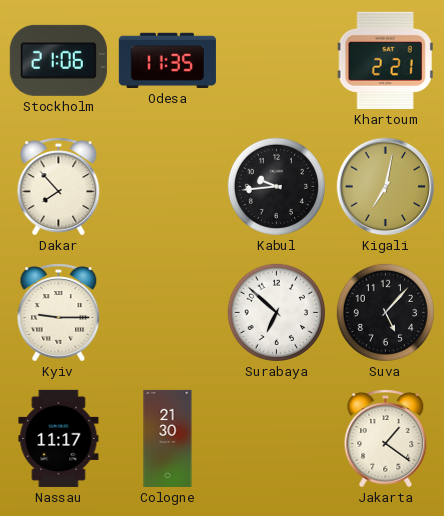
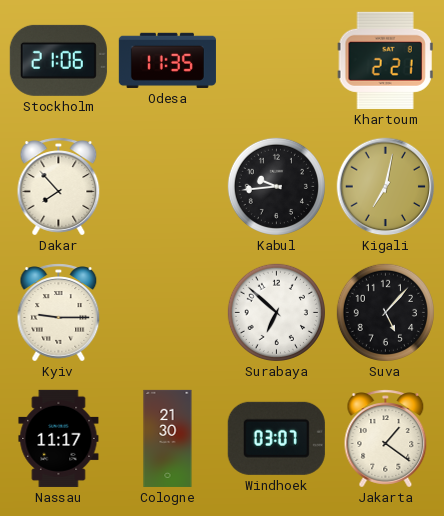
Windhoek: none -> 03:07
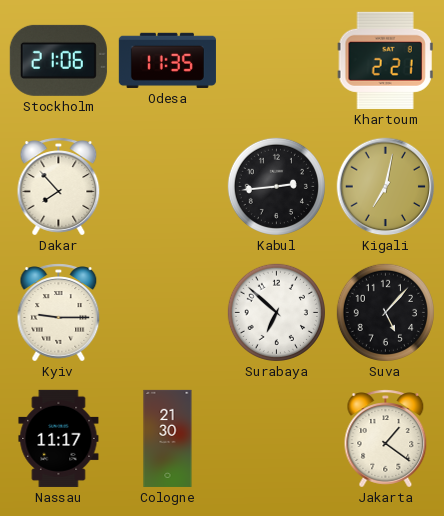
Kabul: 9:44 -> 2:44
Windhoek: 03:07 -> none
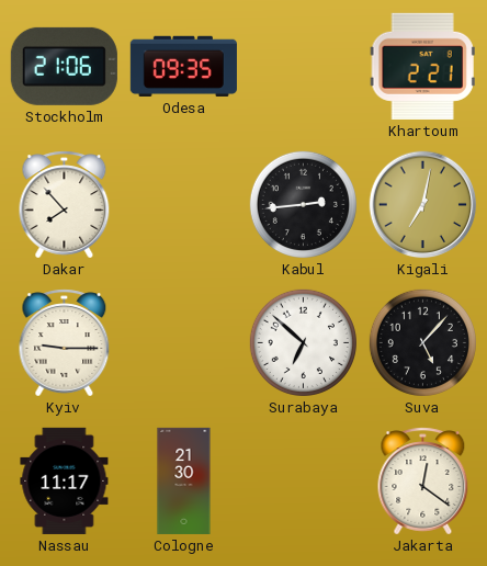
Odesa: 11:35 -> 09:35
Jakarta: 1:21 -> 12:21
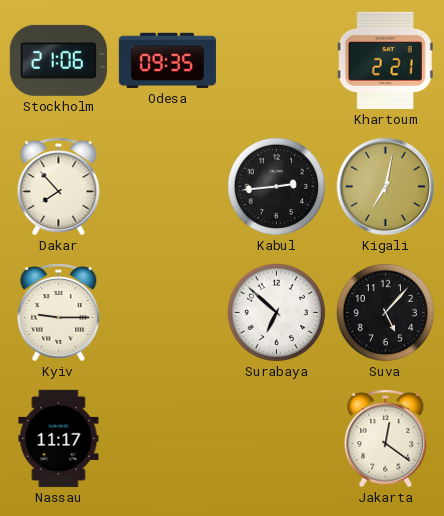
Cologne: 21:30 -> none
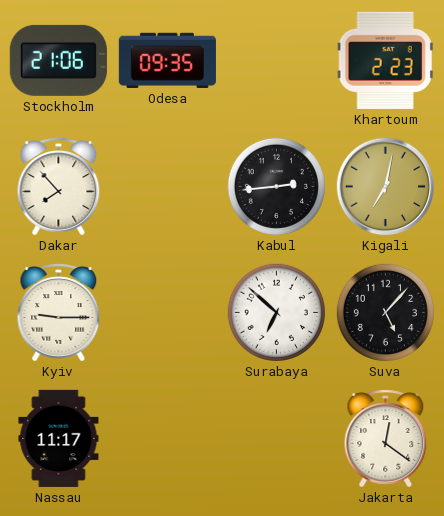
Khartoum: 2:21 -> 2:23
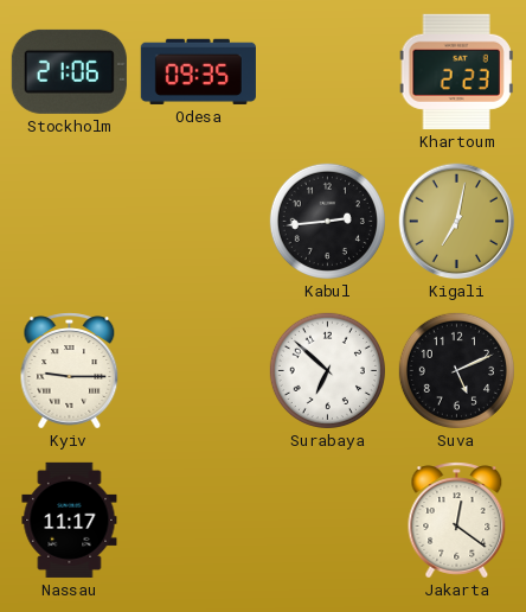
Dakar: 7:53 -> none
Suva: 5:07 -> 5:11
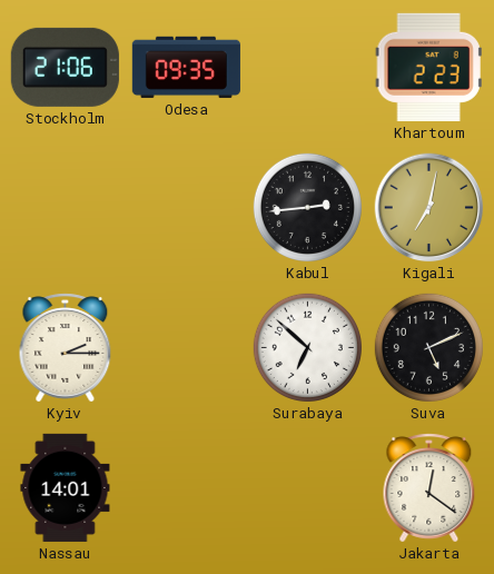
Kyiv: 9:15 -> 2:15
Nassau: 11:17 -> 14:01
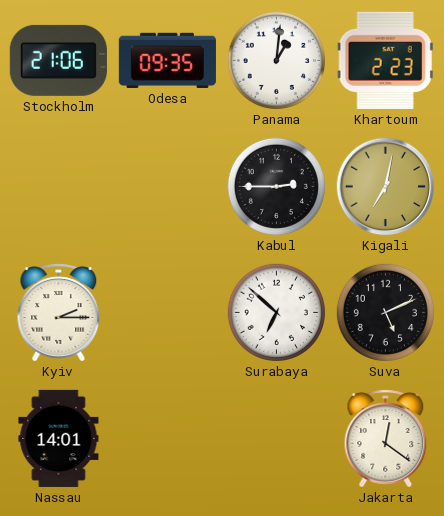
Panama: none -> 1:01
Kabul: 2:44 -> 2:45
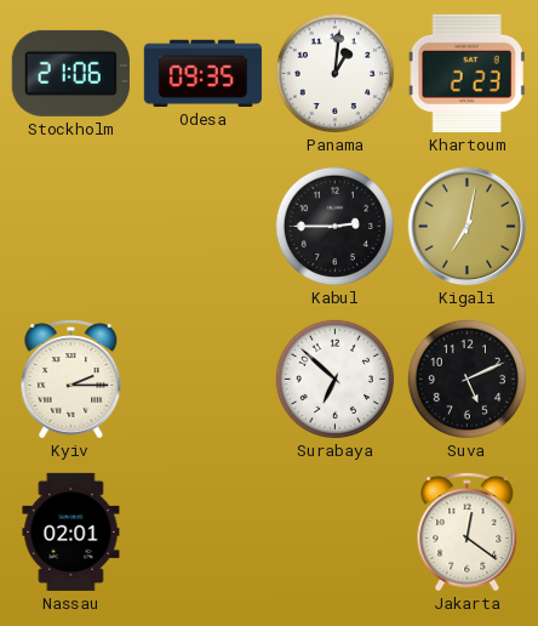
Nassau: 14:01 -> 02:01
